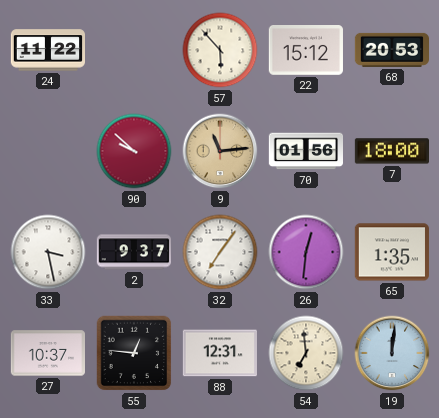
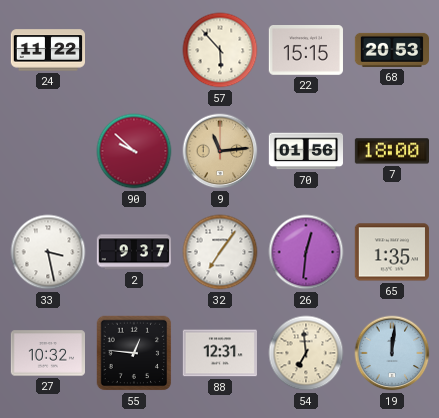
22: 15:12 -> 15:15
27: 10:37 -> 10:32
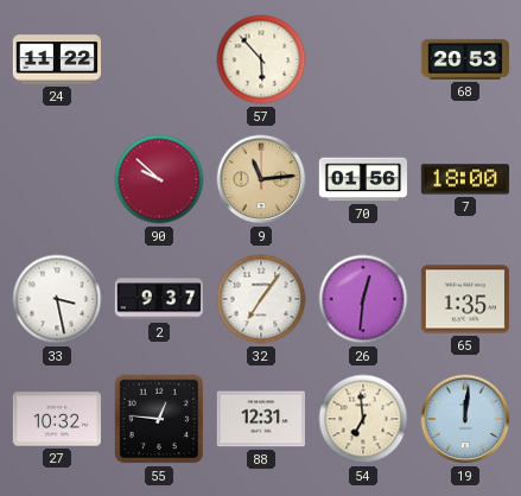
22: 15:15 -> none
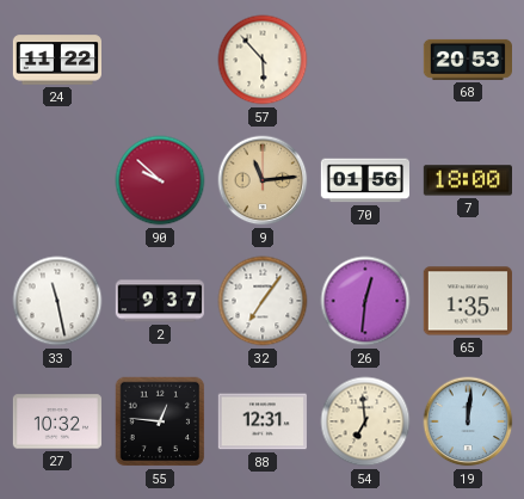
33: 3:28 -> 11:28
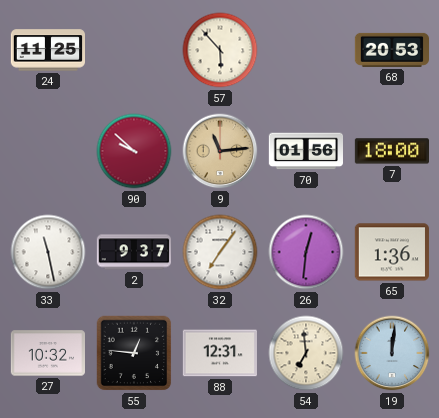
24: 11:22 -> 11:25
65: 1:35 -> 1:36
